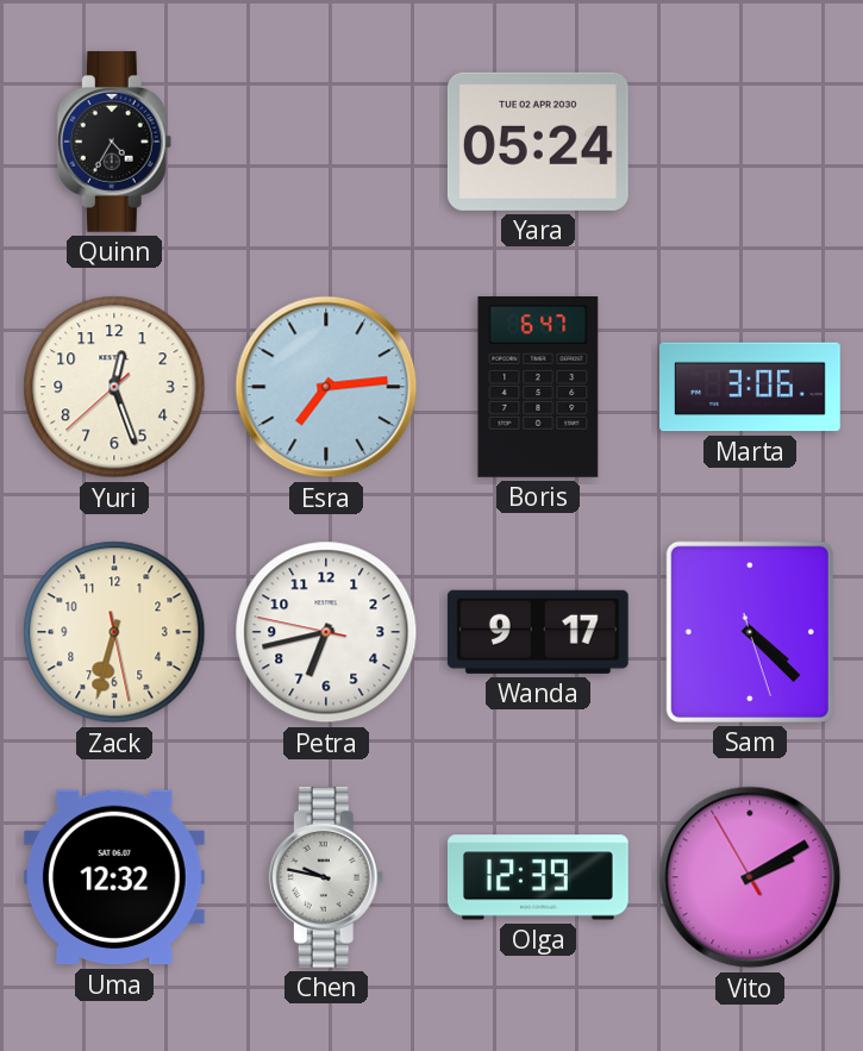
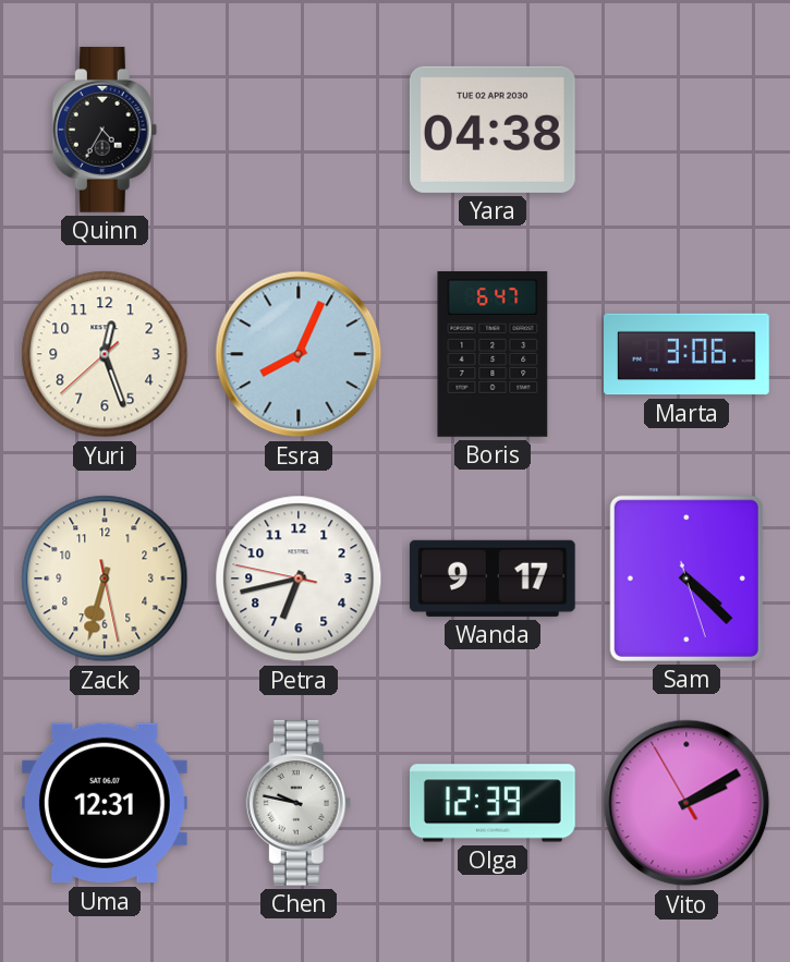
Yara: 05:24 -> 04:38
Esra: 7:14 -> 8:04
Uma: 12:32 -> 12:31
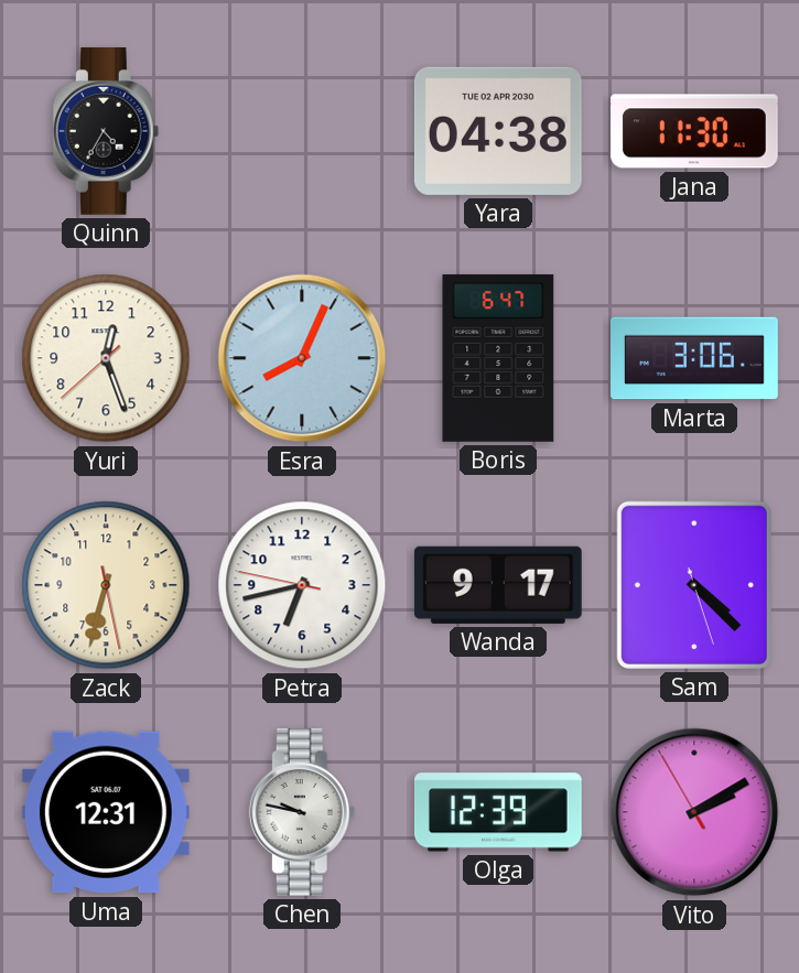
Jana: none -> 11:30
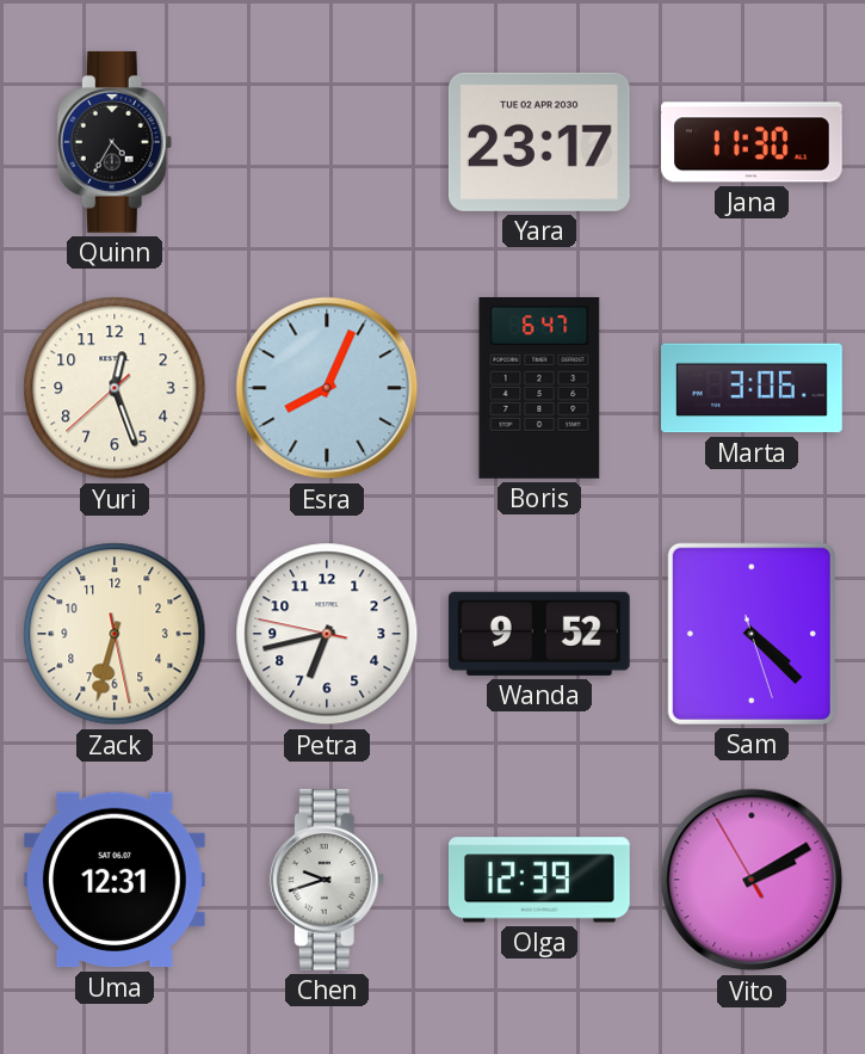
Yara: 04:38 -> 23:17
Wanda: 9:17 -> 9:52
Chen: 9:47 -> 9:42
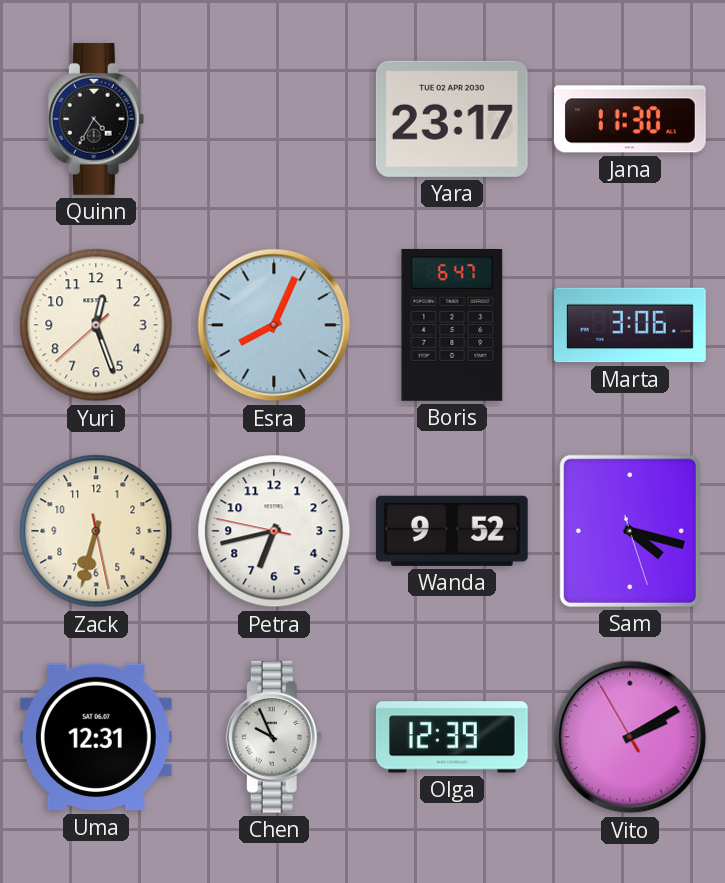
Sam: 4:22 -> 4:17
Chen: 9:42 -> 9:56
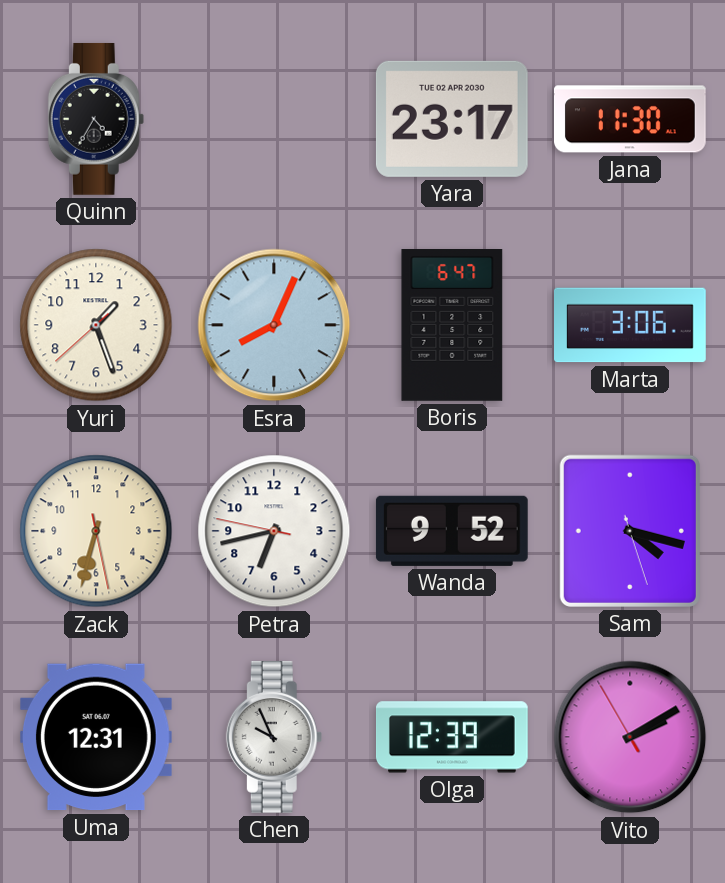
Yuri: 12:26 -> 1:26
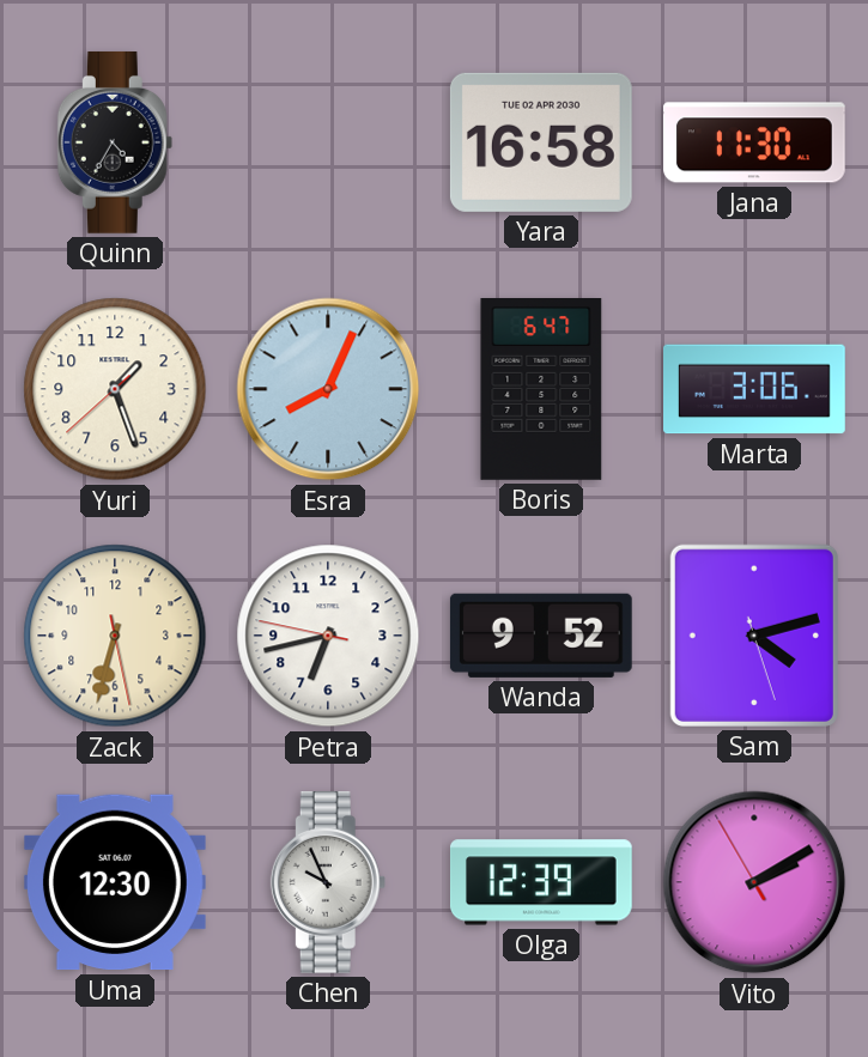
Yara: 23:17 -> 16:58
Sam: 4:17 -> 4:12
Uma: 12:31 -> 12:30
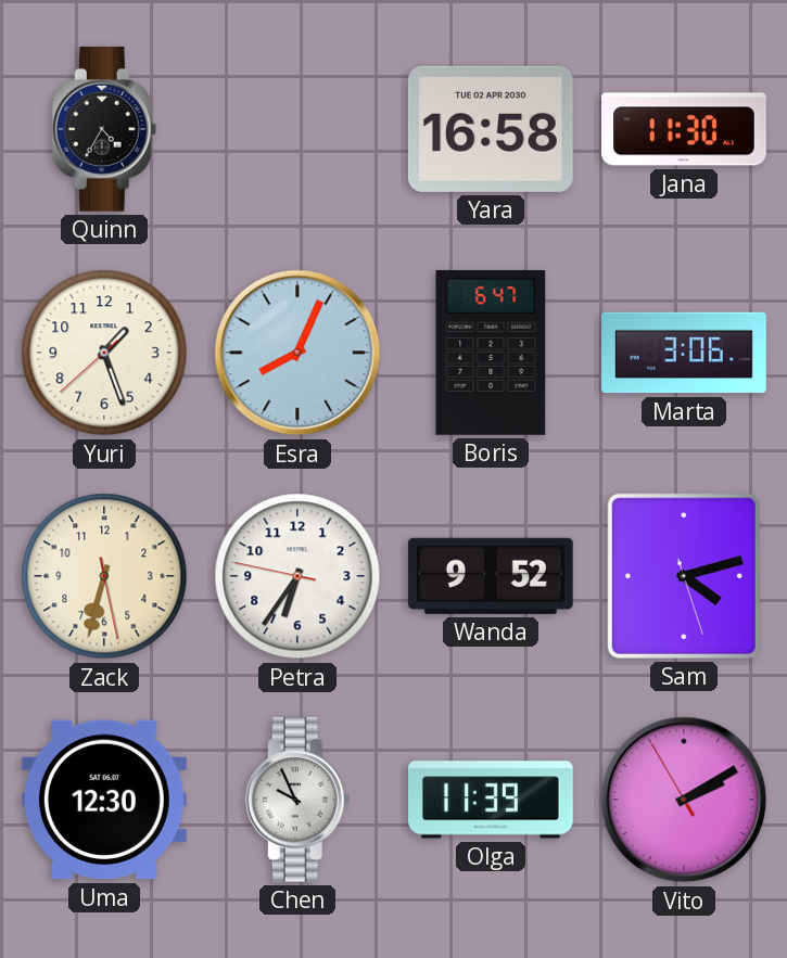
Petra: 6:42 -> 6:35
Olga: 12:39 -> 11:39
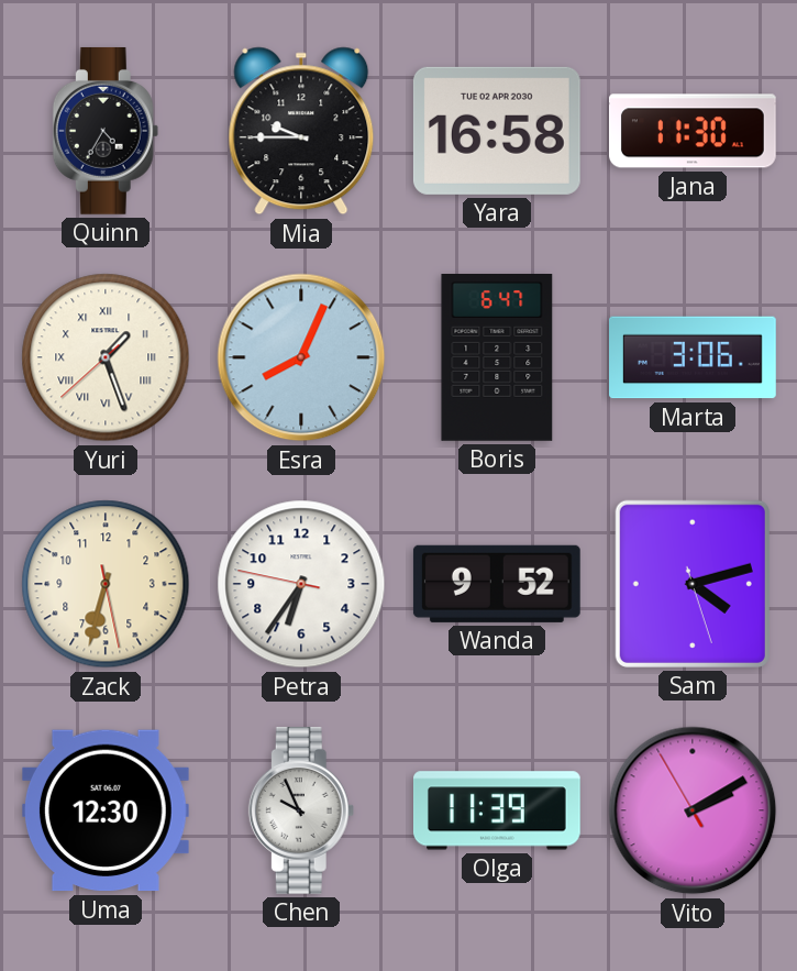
Mia: none -> 9:45
Yuri numerals: Arabic -> Roman
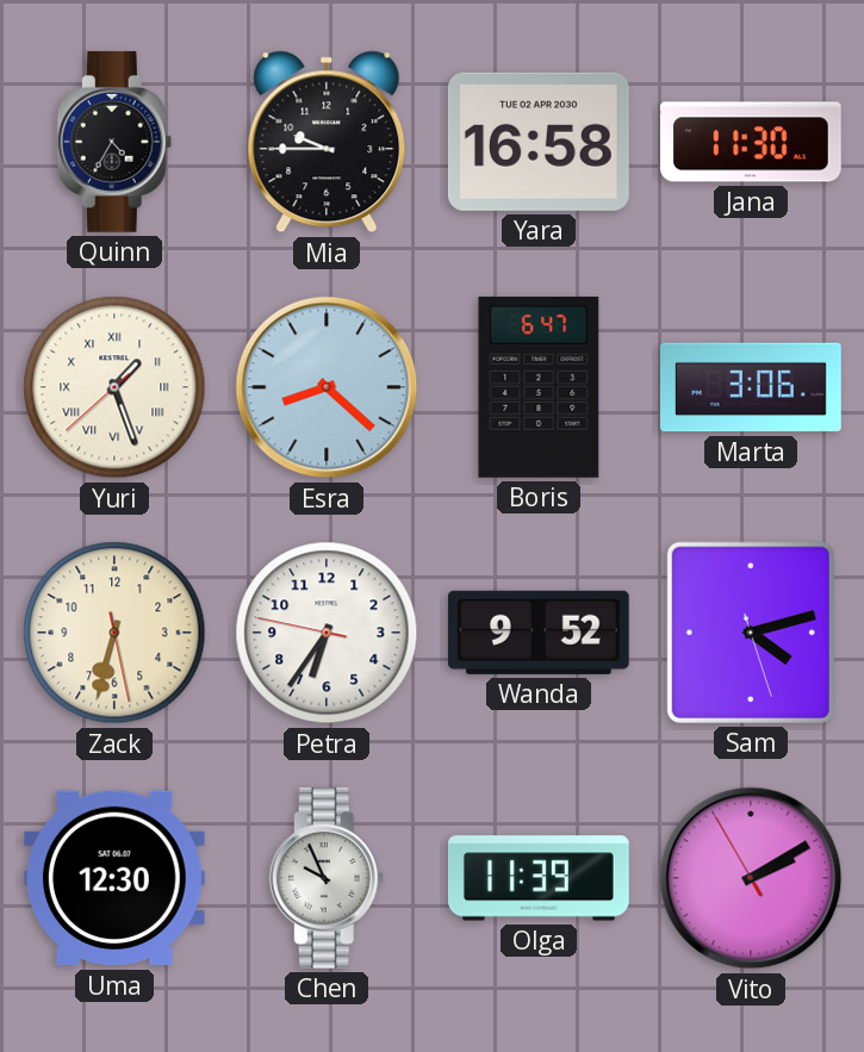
Esra: 8:04 -> 8:22
